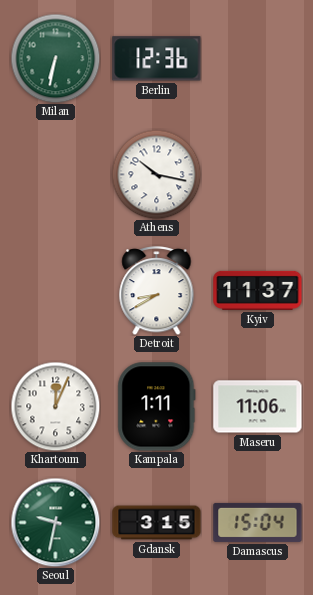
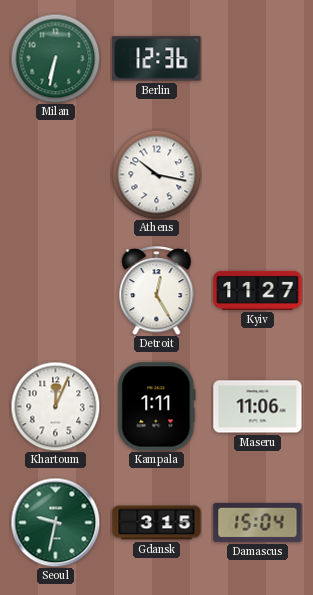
Detroit: 8:40 -> 12:25
Kyiv: 11:37 -> 11:27
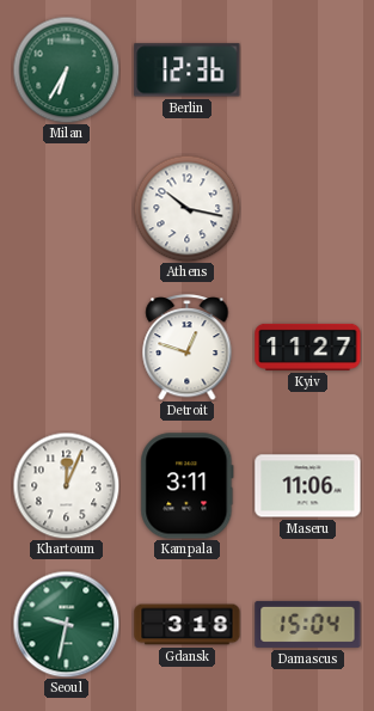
Milan: 6:32 -> 6:35
Detroit: 12:25 -> 12:48
Kampala: 1:11 -> 3:11
Gdansk: 3:15 -> 3:18
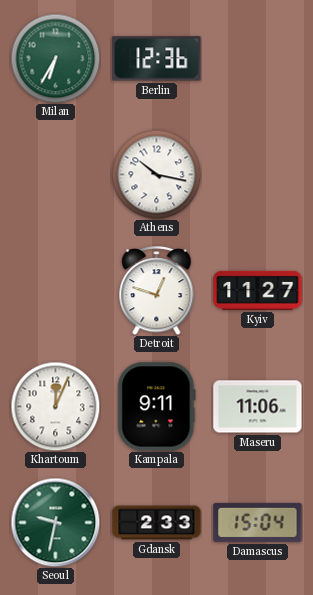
Kampala: 3:11 -> 9:11
Gdansk: 3:18 -> 2:33
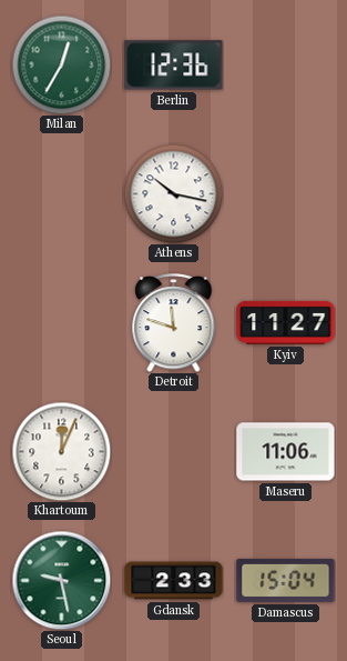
Milan: 6:35 -> 12:35
Detroit: 12:48 -> 11:48
Kampala: 9:11 -> none
Seoul: 9:32 -> 9:28
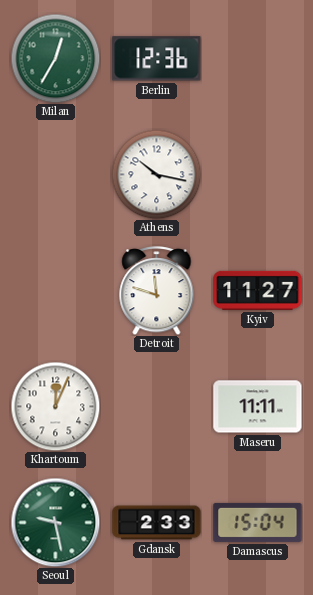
Maseru: 11:06 -> 11:11
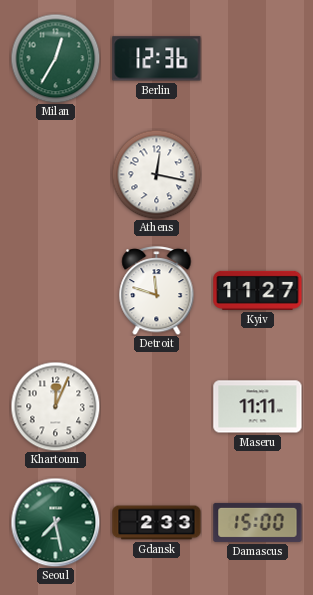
Athens: 10:17 -> 12:17
Seoul: 9:28 -> 7:28
Damascus: 15:04 -> 15:00
